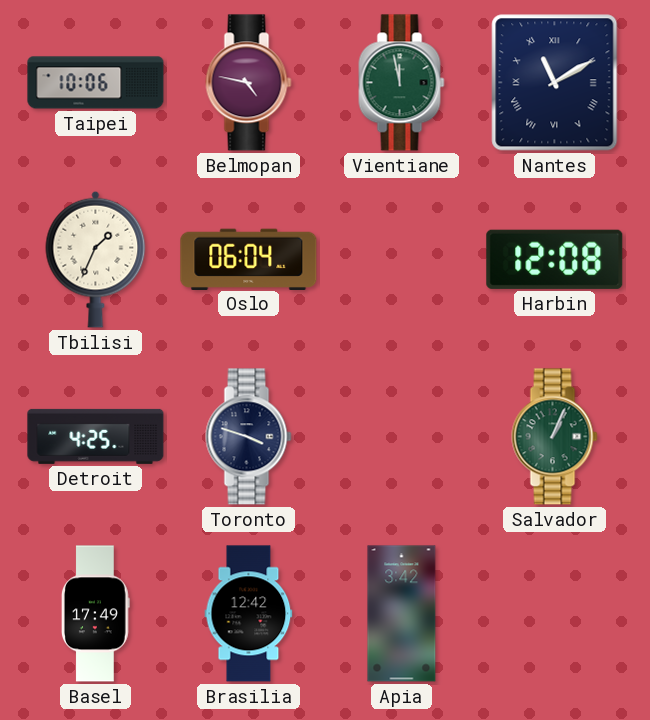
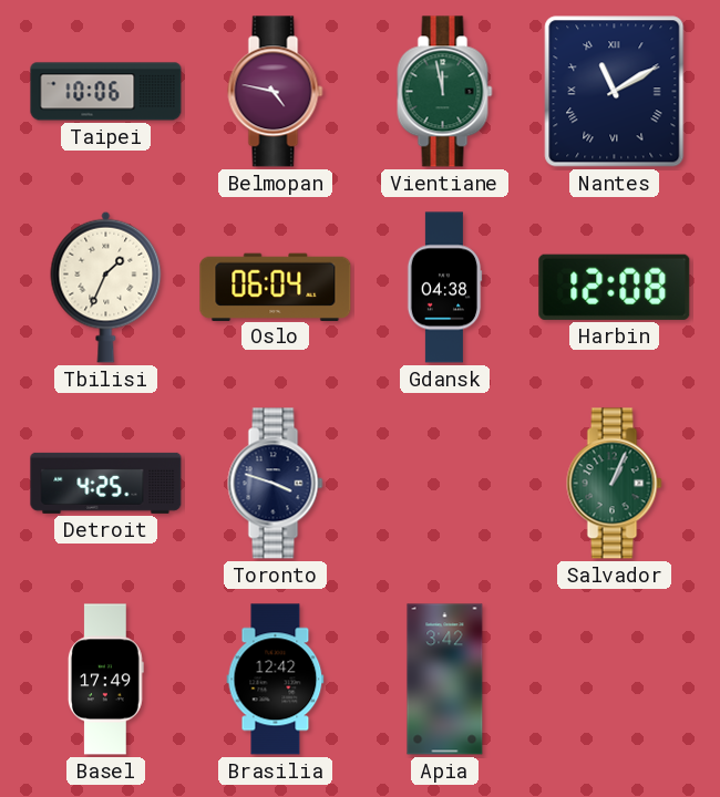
Gdansk: none -> 04:38
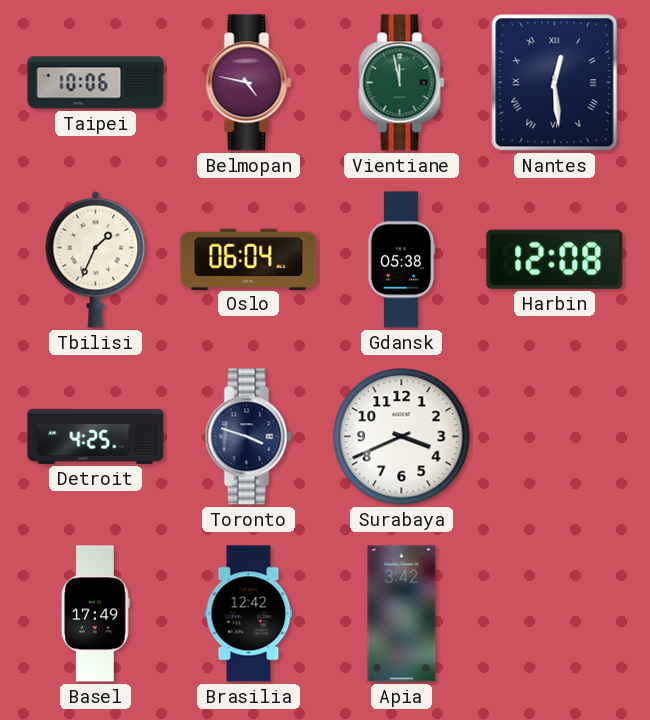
Nantes: 11:10 -> 12:29
Gdansk: 04:38 -> 05:38
Surabaya: none -> 3:41
Salvador: 1:04 -> none
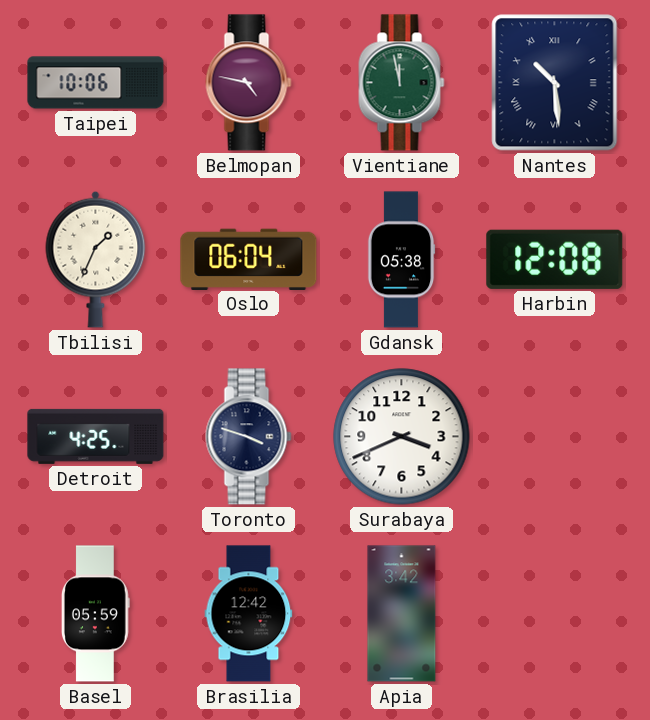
Nantes: 12:29 -> 10:29
Basel: 17:49 -> 05:59
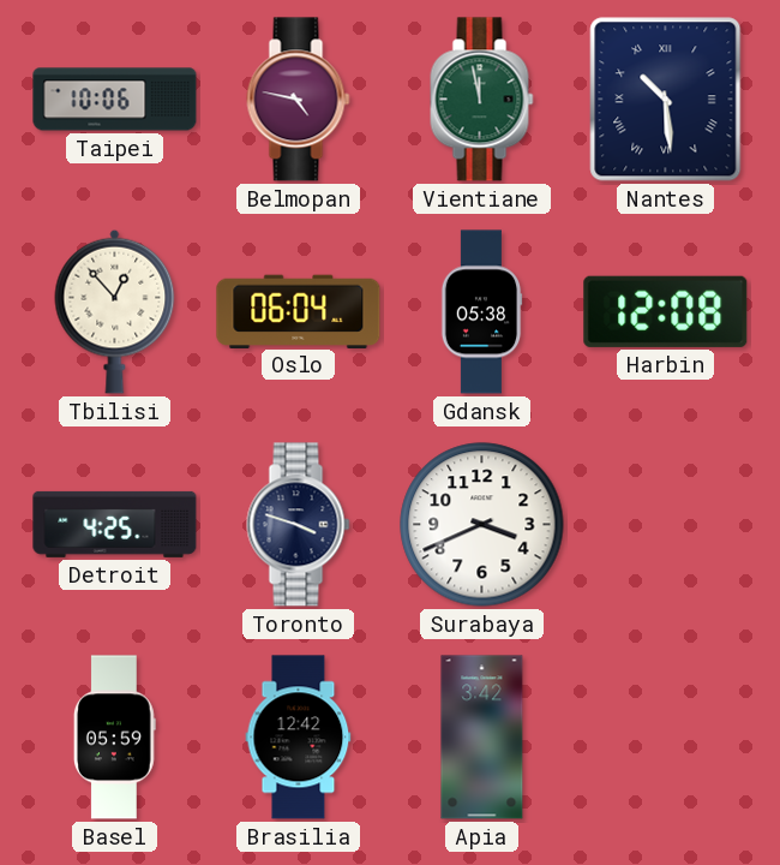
Tbilisi: 1:34 -> 12:53
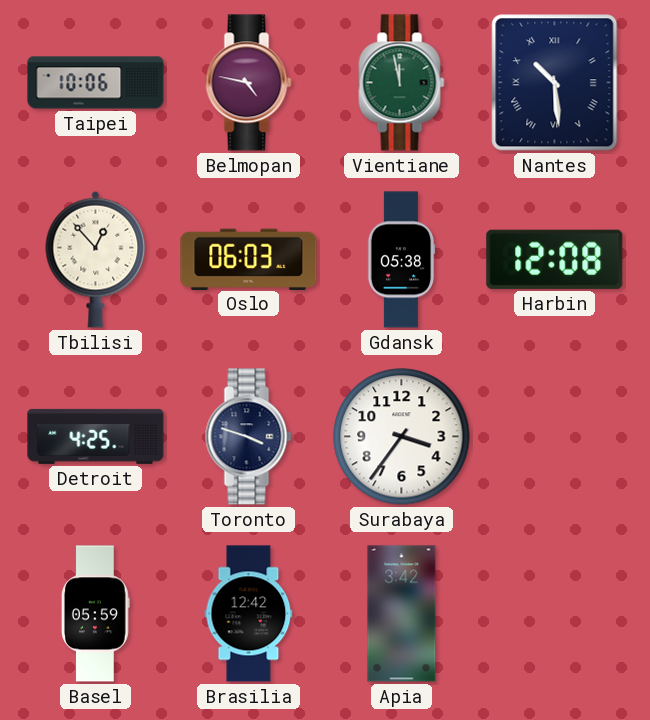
Oslo: 06:04 -> 06:03
Surabaya: 3:41 -> 3:36
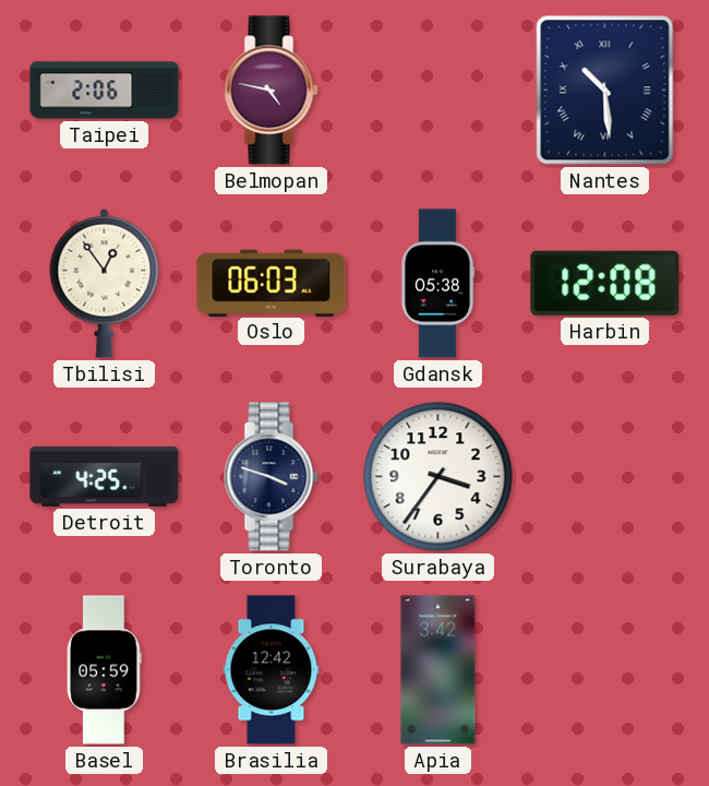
Taipei: 10:06 -> 2:06
Vientiane: 11:58 -> none
Tbilisi: 12:53 -> 12:54
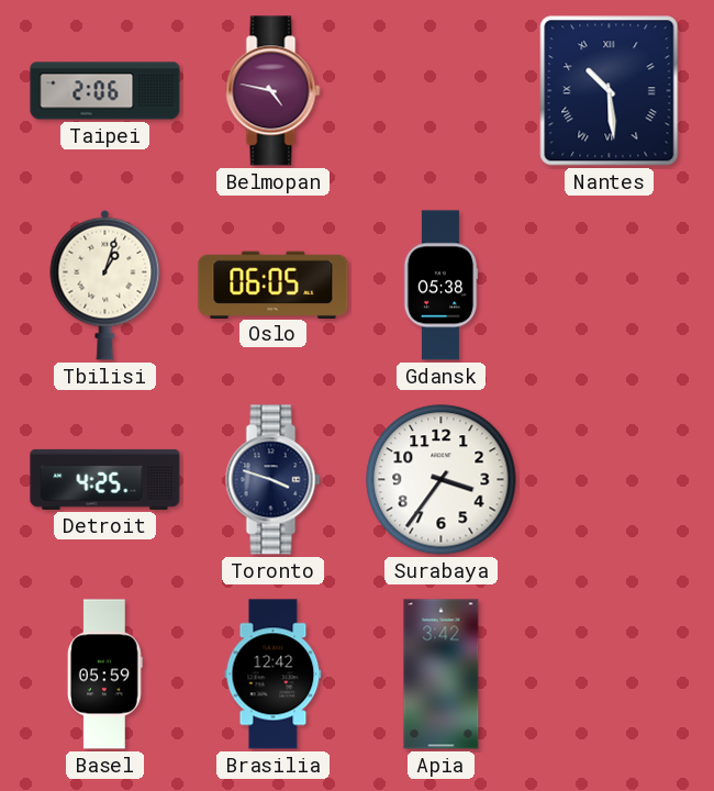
Tbilisi: 12:54 -> 1:03
Oslo: 06:03 -> 06:05
Harbin: 12:08 -> none
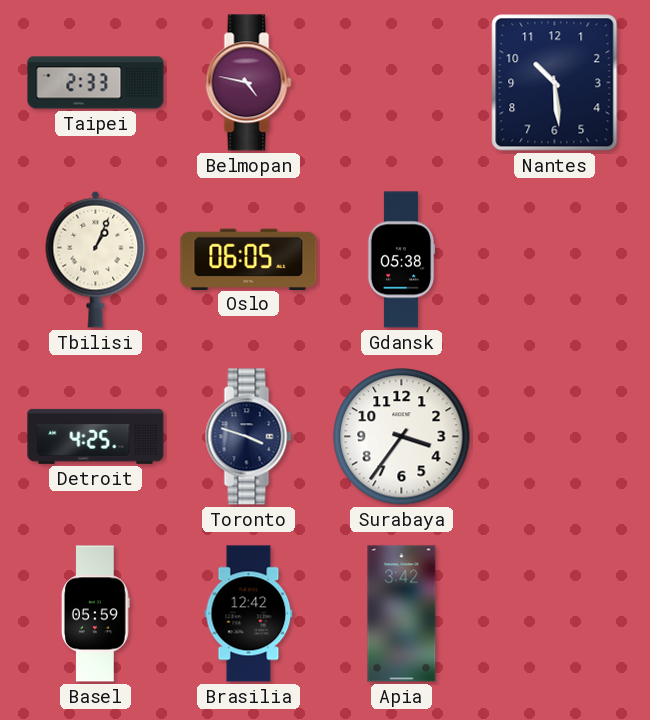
Taipei: 2:06 -> 2:33
Nantes numerals: Roman -> Arabic
Tbilisi: 1:03 -> 1:04
